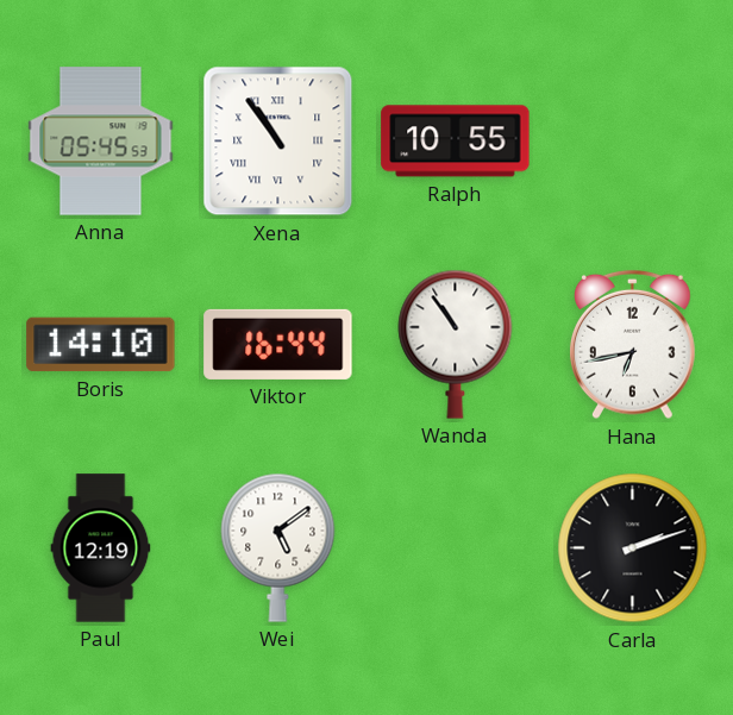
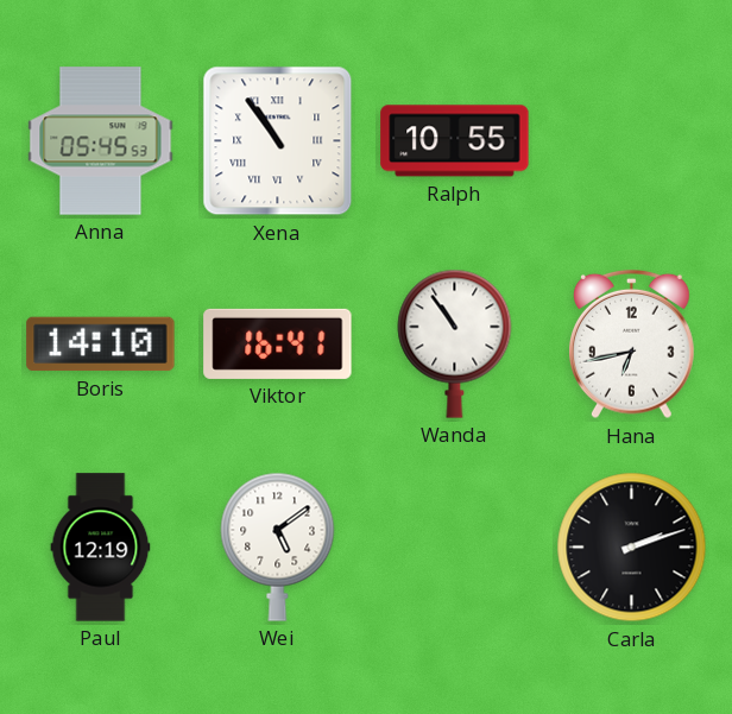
Viktor: 16:44 -> 16:41
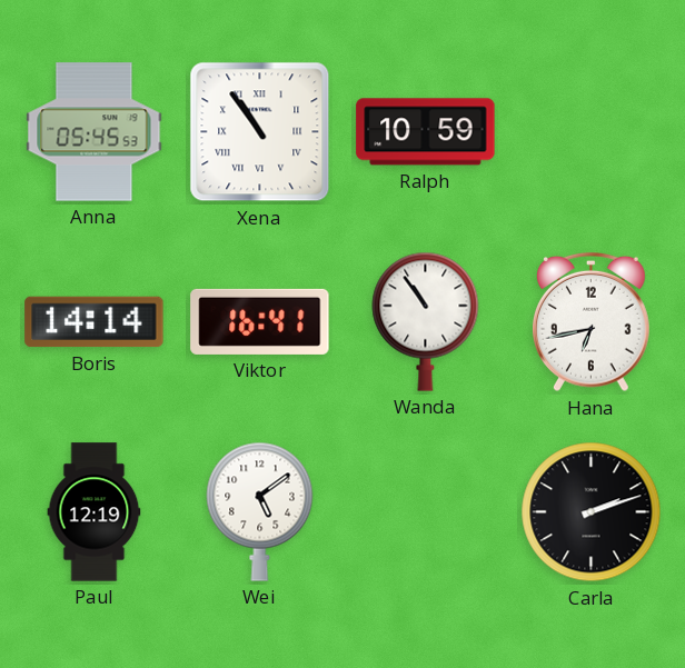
Ralph: 10:55 -> 10:59
Boris: 14:10 -> 14:14
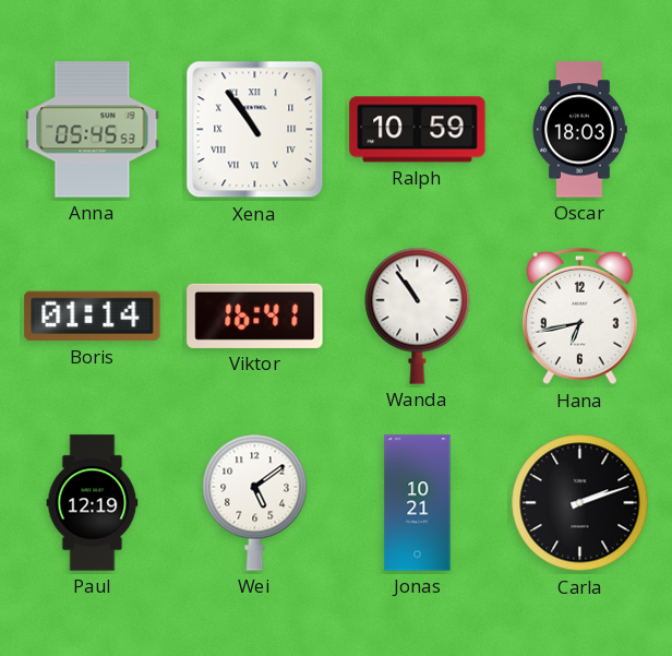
Oscar: none -> 18:03
Boris: 14:14 -> 01:14
Jonas: none -> 10:21
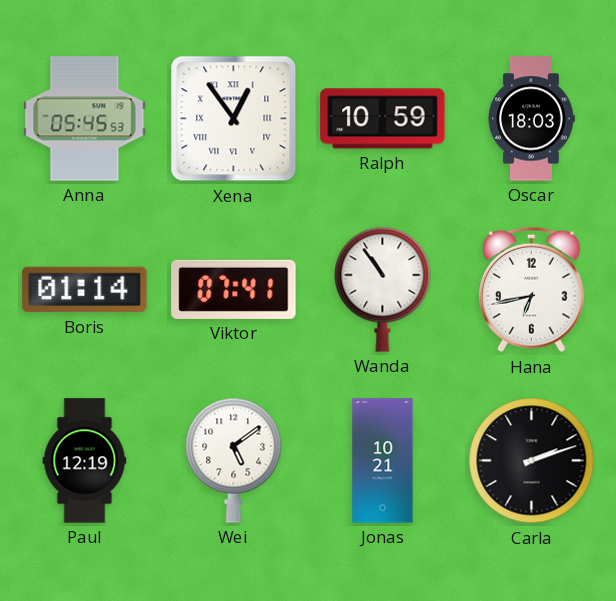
Xena: 10:54 -> 12:54
Viktor: 16:41 -> 07:41
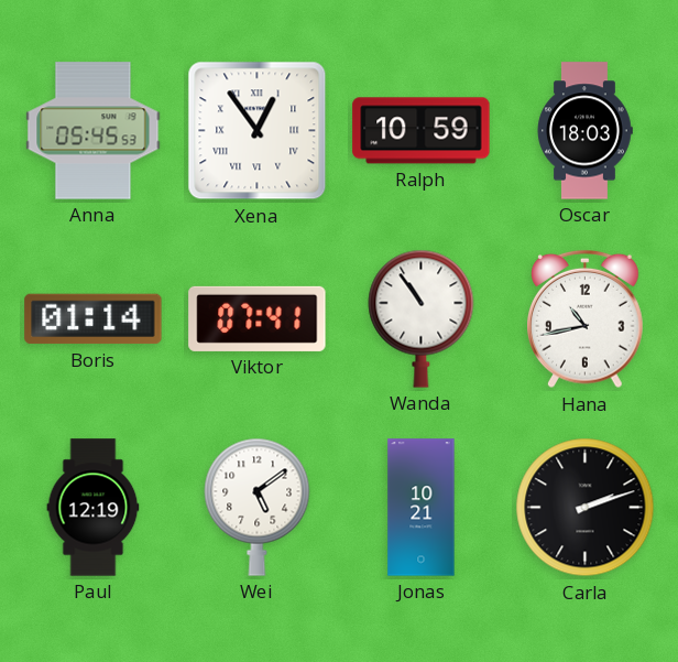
Hana: 6:43 -> 10:43
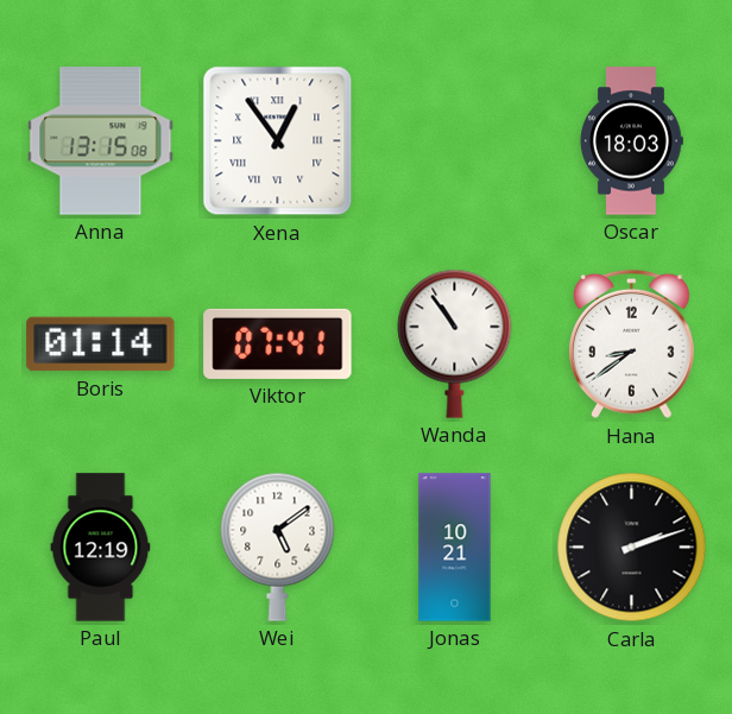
Anna: 05:45 -> 13:15
Ralph: 10:59 -> none
Hana: 10:43 -> 8:39
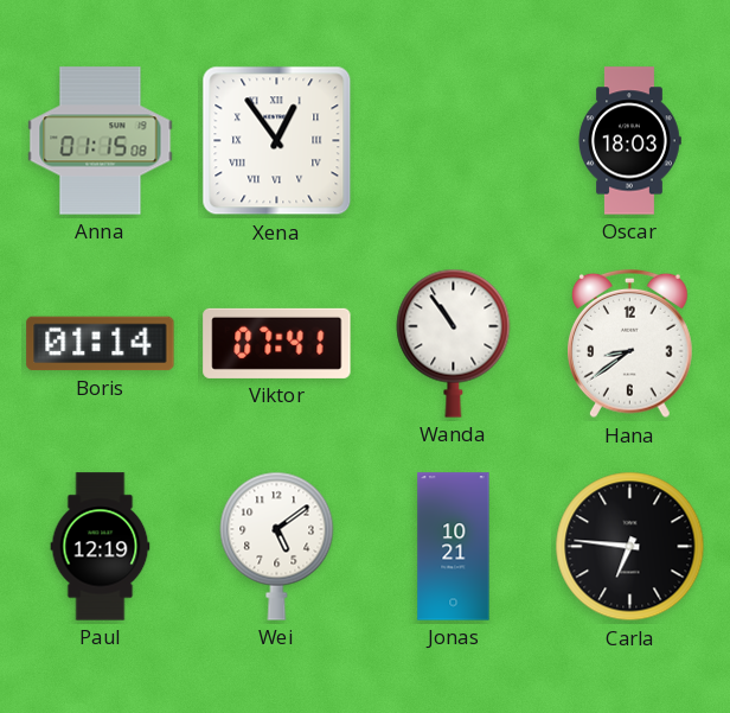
Anna: 13:15 -> 01:15
Carla: 2:12 -> 6:46
